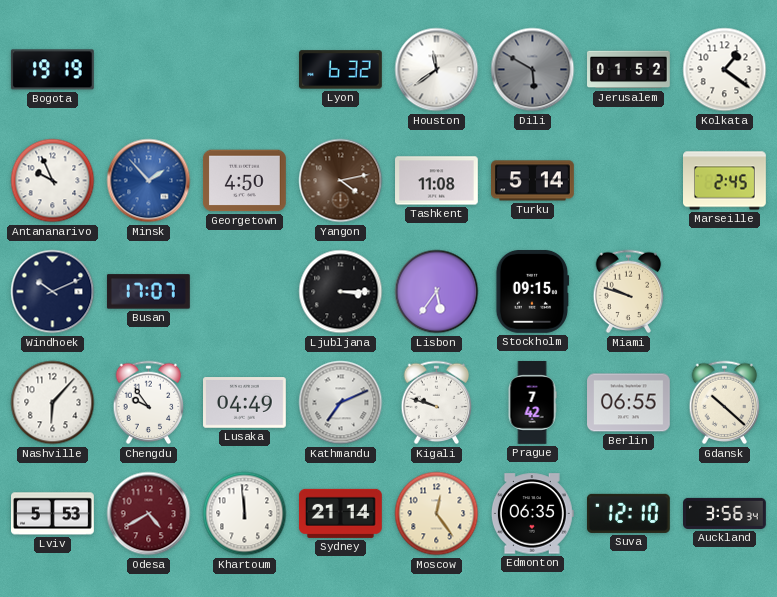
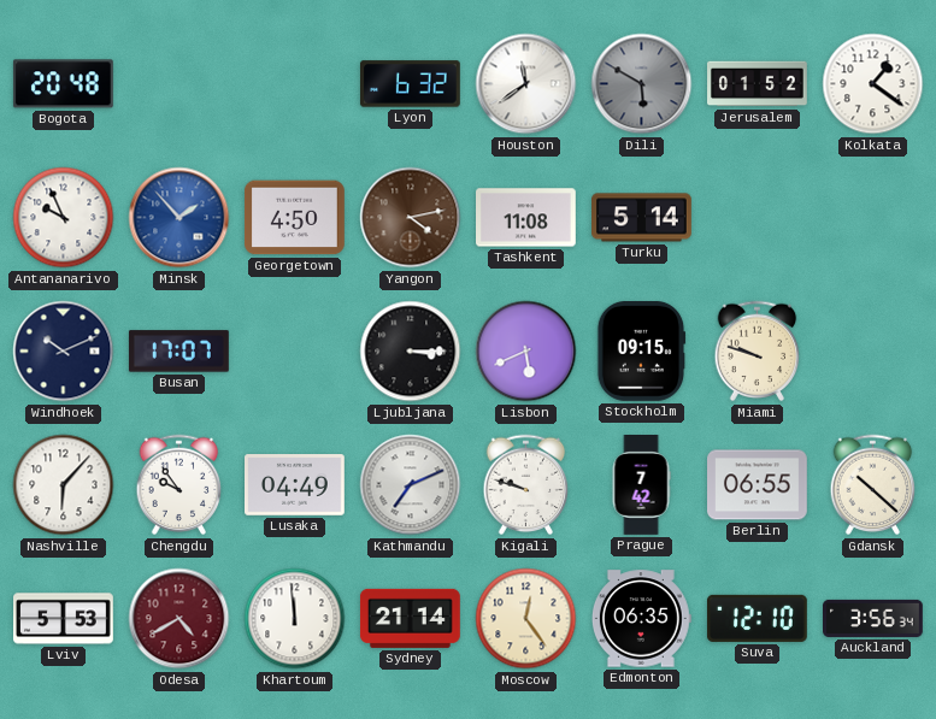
Bogota: 19:19 -> 20:48
Marseille: 2:45 -> none
Lisbon: 5:36 -> 5:41
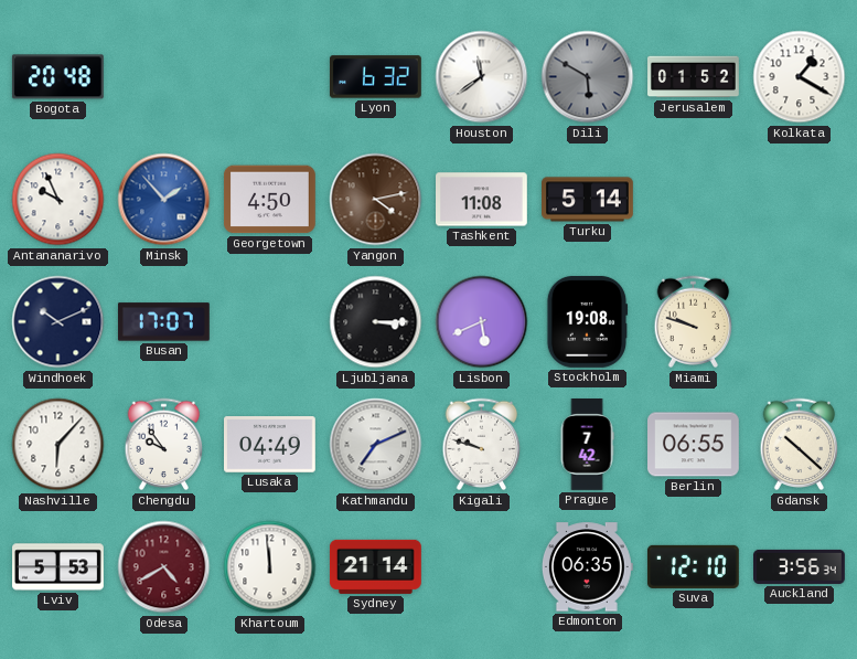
Kolkata: 1:21 -> 1:20
Stockholm: 09:15 -> 19:08
Moscow: 12:24 -> none
